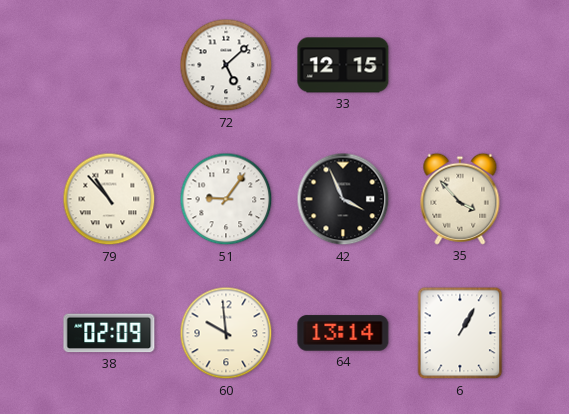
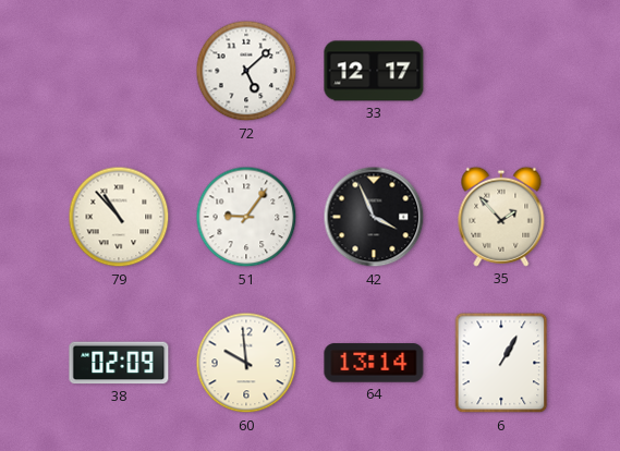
33: 12:15 -> 12:17
35: 3:53 -> 1:53
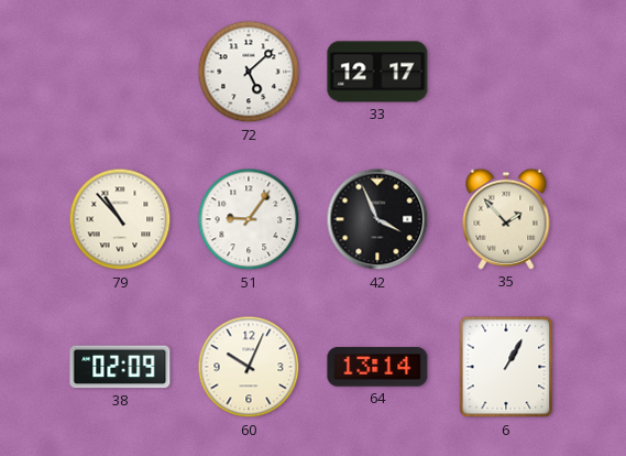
60: 9:59 -> 10:04
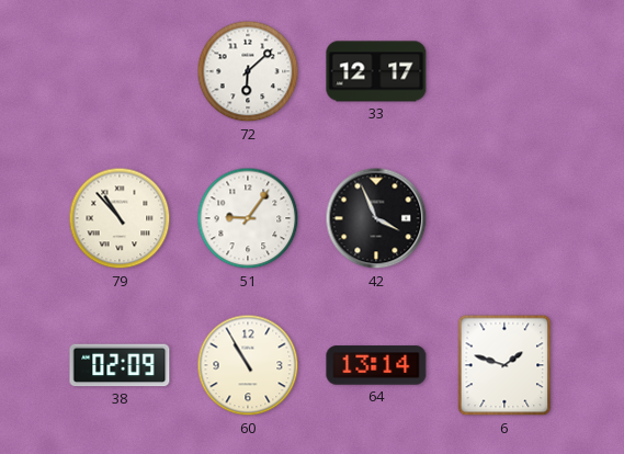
72: 5:08 -> 6:08
35: 1:53 -> none
60: 10:04 -> 10:55
6: 1:05 -> 1:48
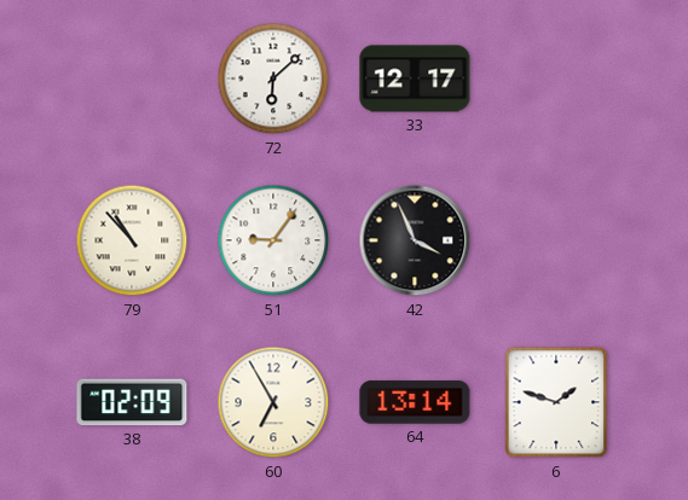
60: 10:55 -> 6:55
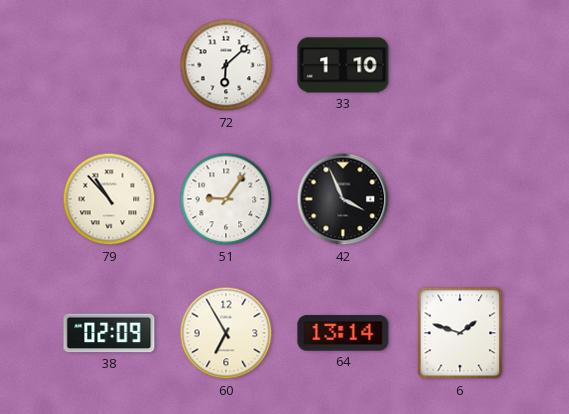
33: 12:17 -> 1:10
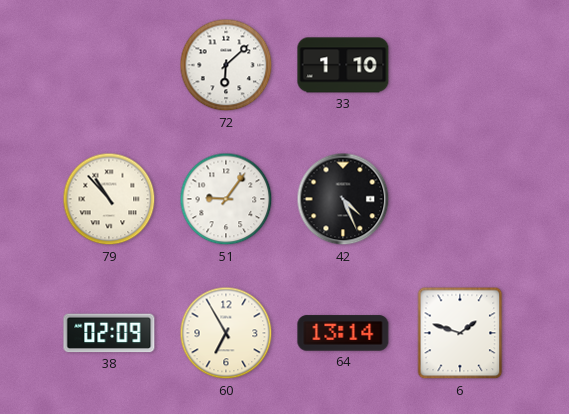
42: 3:56 -> 4:26
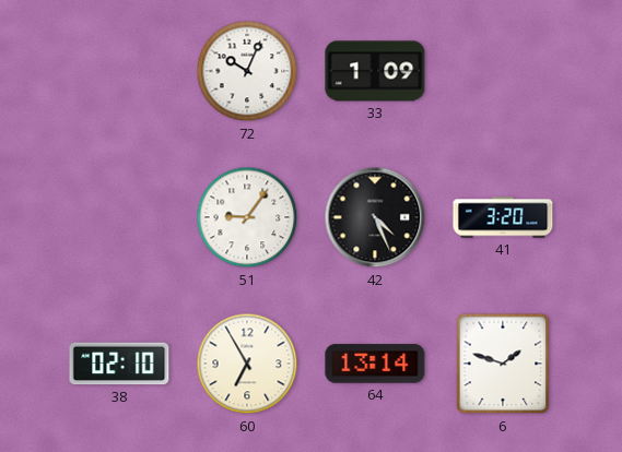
72: 6:08 -> 10:04
33: 1:10 -> 1:09
79: 10:53 -> none
41: none -> 3:20
38: 02:09 -> 02:10
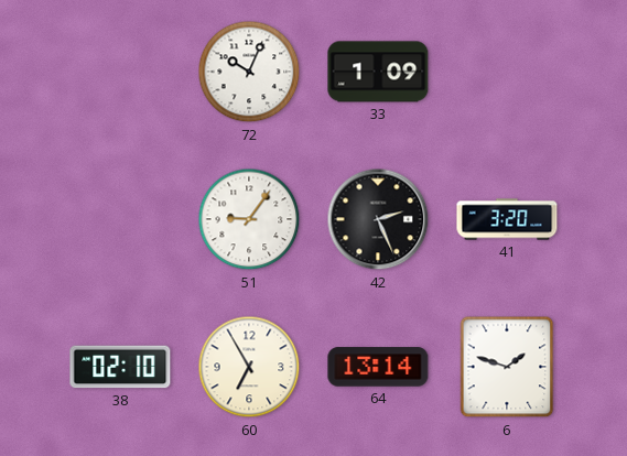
42: 4:26 -> 2:26
